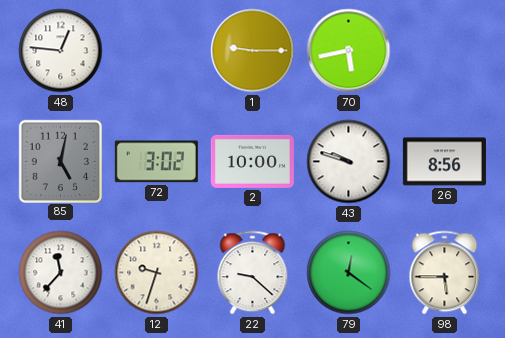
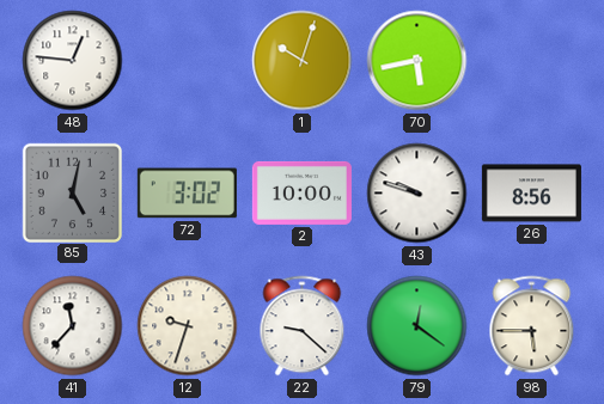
1: 9:15 -> 10:03
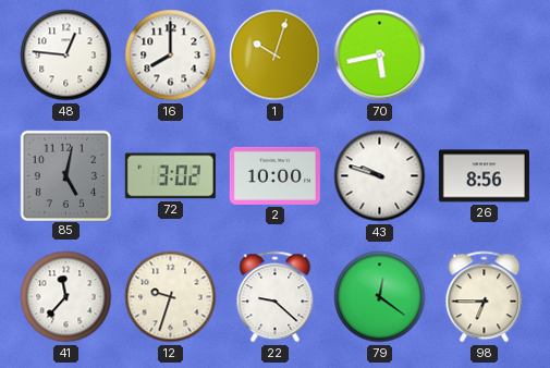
16: none -> 8:00
98: 5:45 -> 6:45
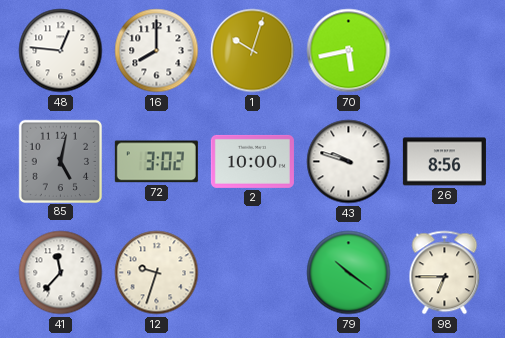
22: 9:22 -> none
79: 12:21 -> 10:21
